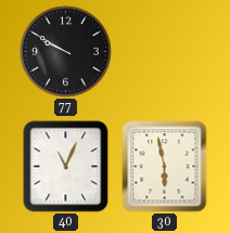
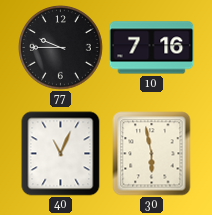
77: 9:50 -> 9:45
10: none -> 7:16
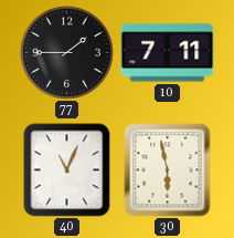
77: 9:45 -> 1:45
10: 7:16 -> 7:11
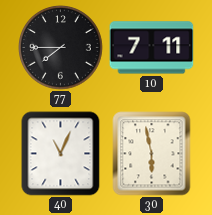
77: 1:45 -> 7:45
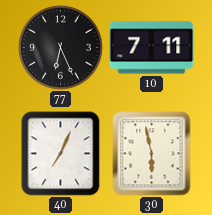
77: 7:45 -> 6:26
40: 11:04 -> 7:04
